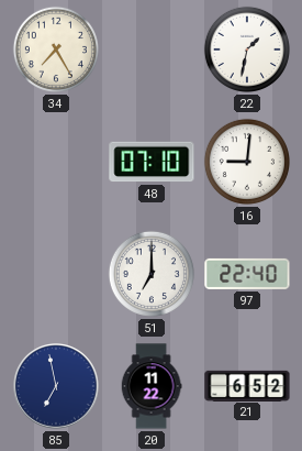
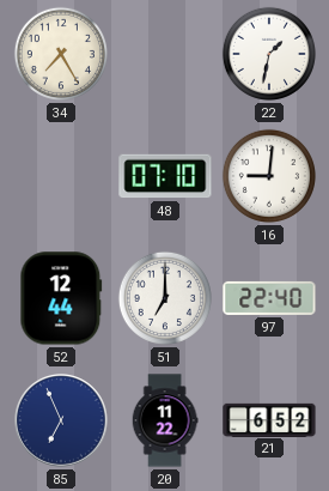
52: none -> 12:44
85: 6:58 -> 6:56
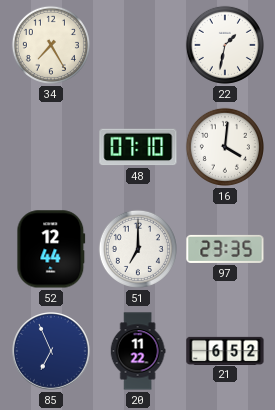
16: 9:01 -> 4:01
97: 22:40 -> 23:35
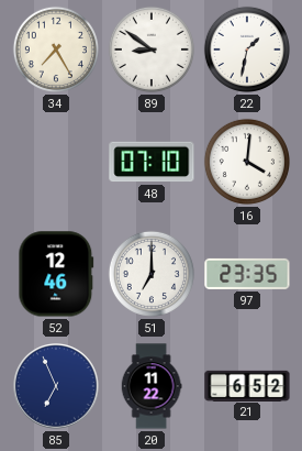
89: none -> 8:51
52: 12:44 -> 12:46
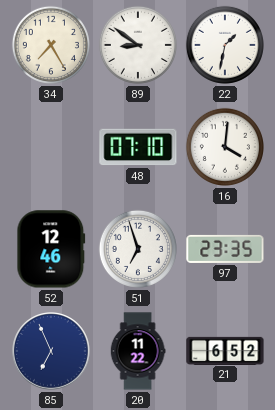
51: 7:00 -> 6:57
